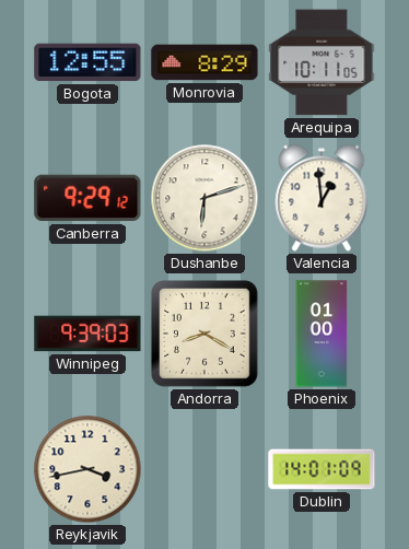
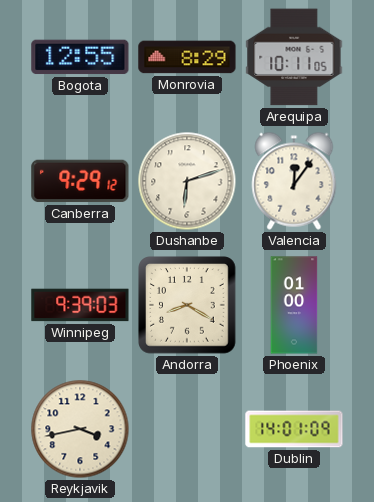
Valencia: 12:59 -> 12:06
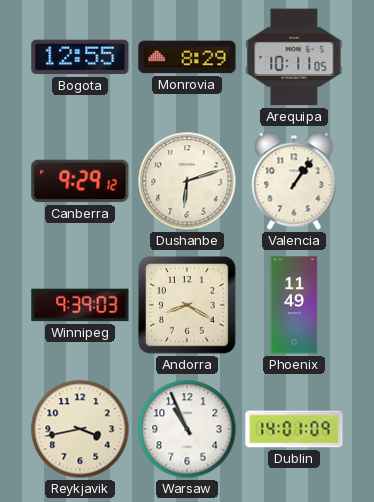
Valencia: 12:06 -> 1:06
Phoenix: 01:00 -> 11:49
Warsaw: none -> 10:56
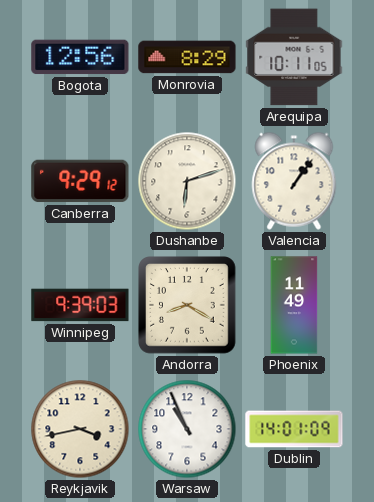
Bogota: 12:55 -> 12:56
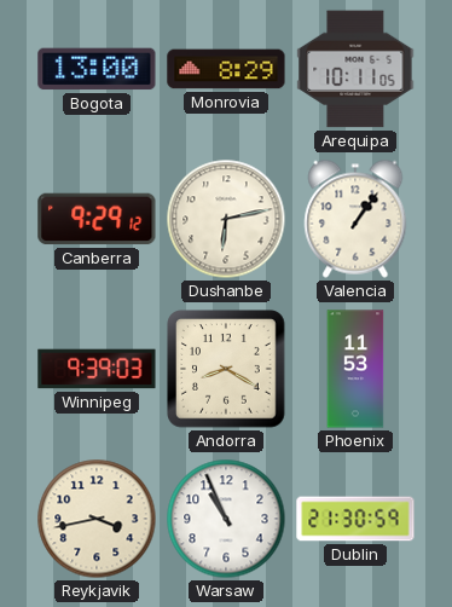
Bogota: 12:56 -> 13:00
Dushanbe: 6:12 -> 6:13
Phoenix: 11:49 -> 11:53
Dublin: 14:01 -> 21:30
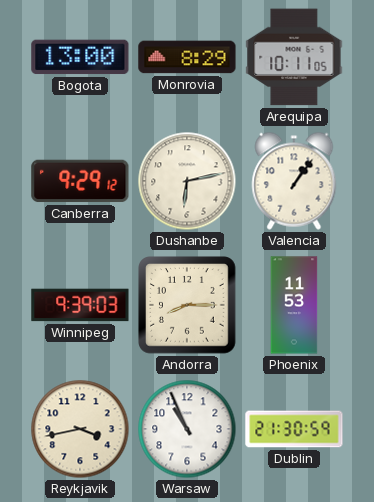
Andorra: 8:20 -> 8:15
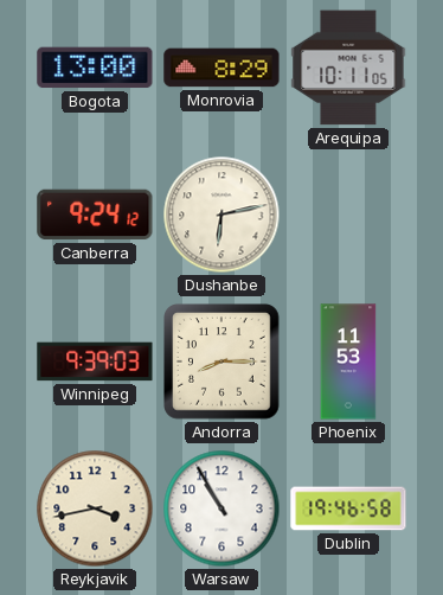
Canberra: 9:29 -> 9:24
Valencia: 1:06 -> none
Warsaw: 10:56 -> 10:55
Dublin: 21:30 -> 19:46
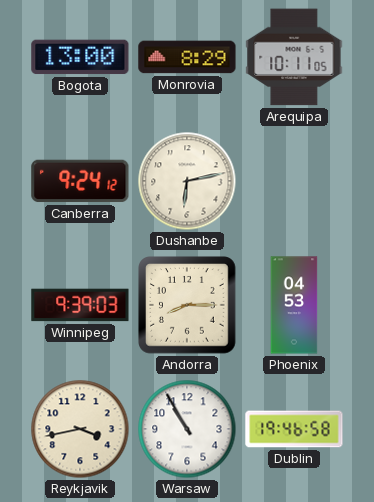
Phoenix: 11:53 -> 04:53
